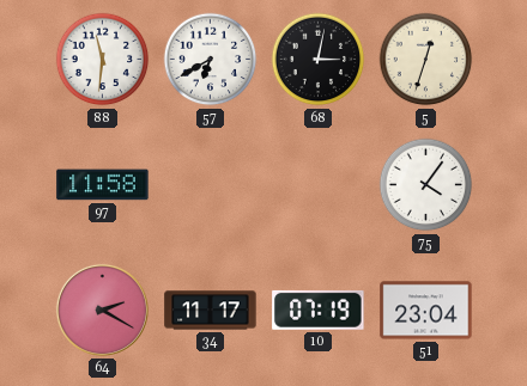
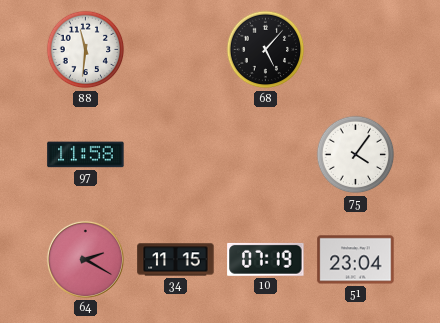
57: 6:40 -> none
68: 3:02 -> 5:07
5: 12:33 -> none
34: 11:17 -> 11:15
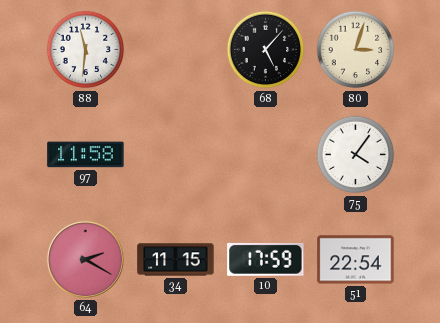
80: none -> 3:03
10: 07:19 -> 17:59
51: 23:04 -> 22:54
